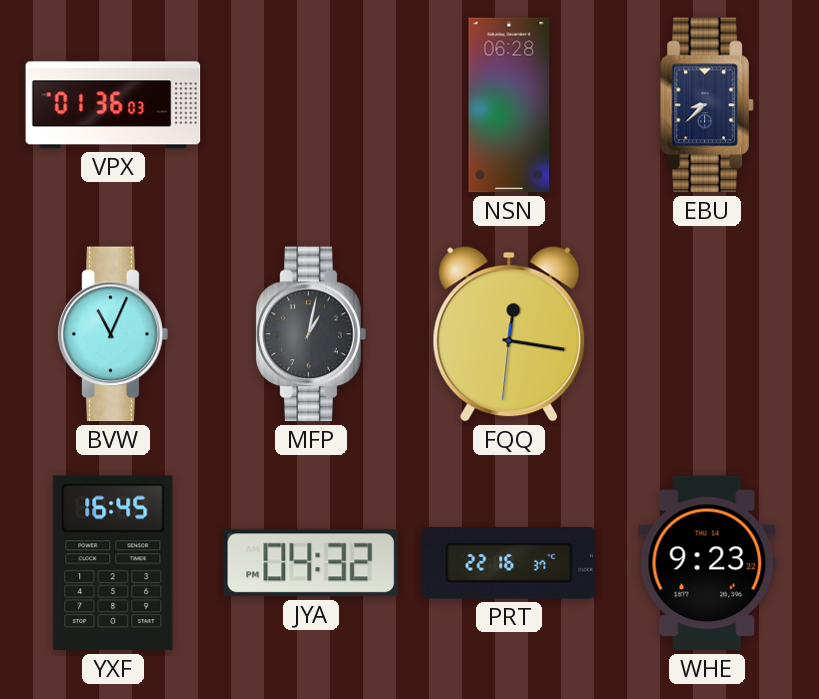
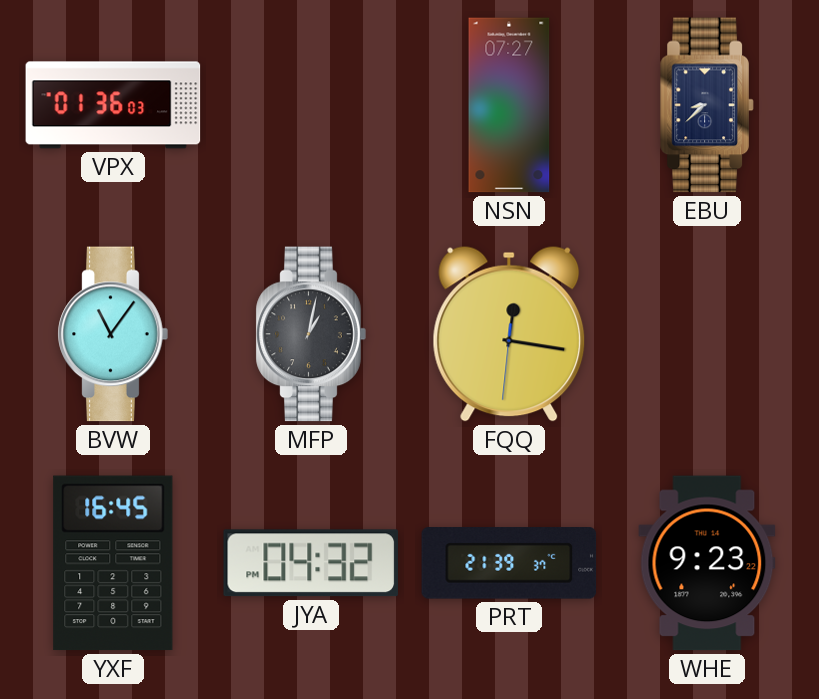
NSN: 06:28 -> 07:27
BVW: 11:04 -> 11:06
PRT: 22:16 -> 21:39
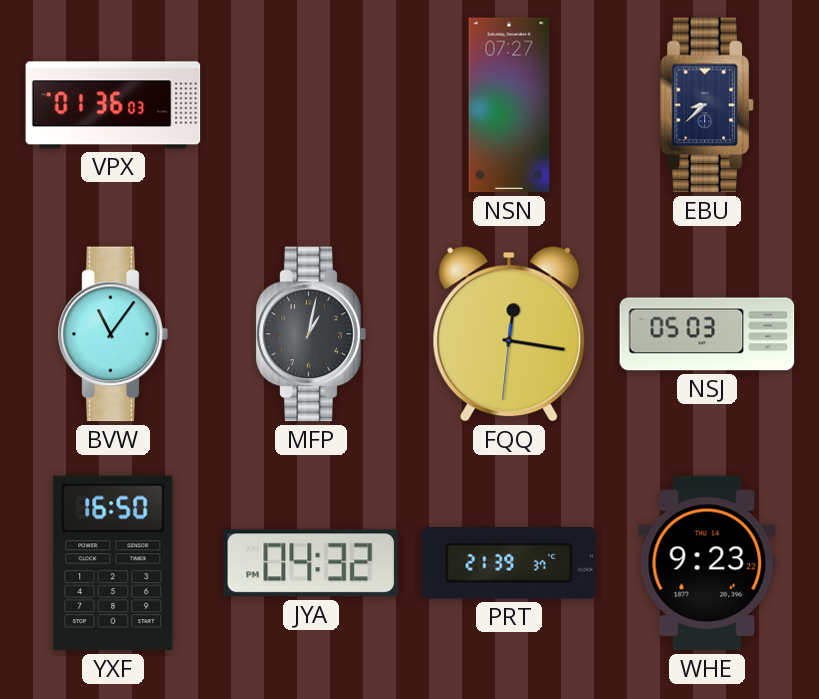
NSJ: none -> 05:03
YXF: 16:45 -> 16:50
